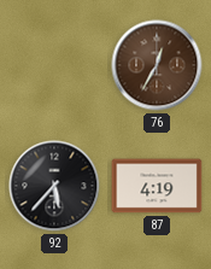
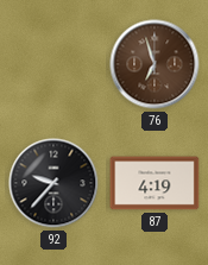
76: 12:35 -> 6:57
92: 5:37 -> 9:37
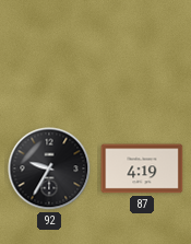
76: 6:57 -> none
92: 9:37 -> 9:35
